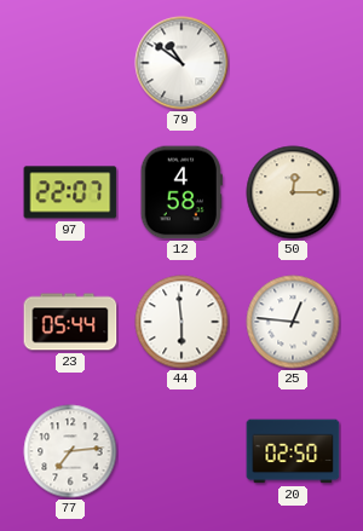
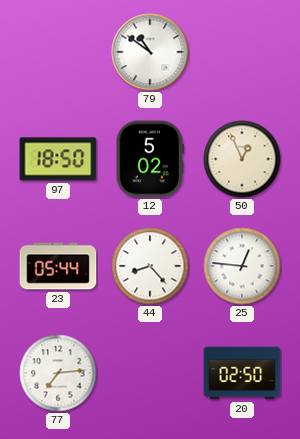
97: 22:07 -> 18:50
12: 4:58 -> 5:02
50: 12:15 -> 12:56
44: 5:59 -> 8:23
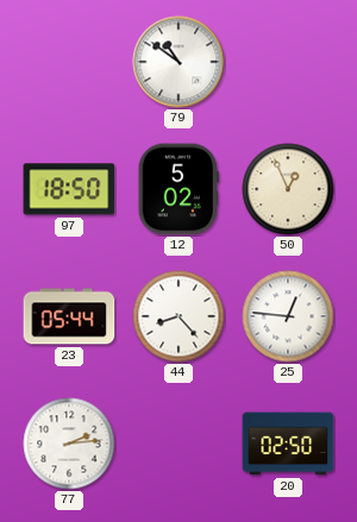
77: 7:14 -> 2:14
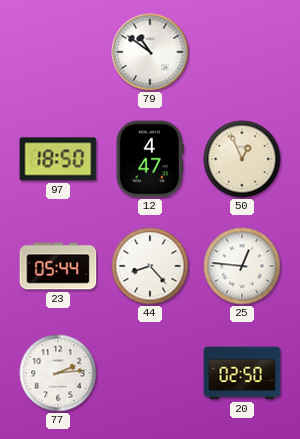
12: 5:02 -> 4:47
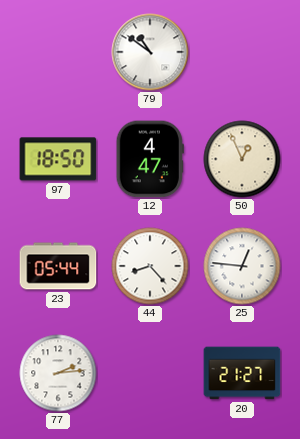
20: 02:50 -> 21:27
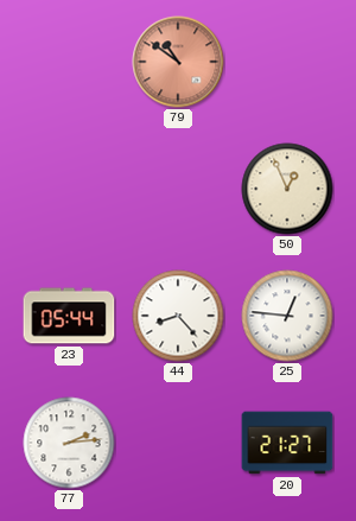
79 dial: white -> salmon
97: 18:50 -> none
12: 4:47 -> none
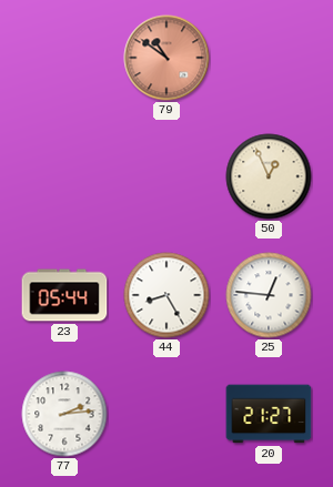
44: 8:23 -> 8:25
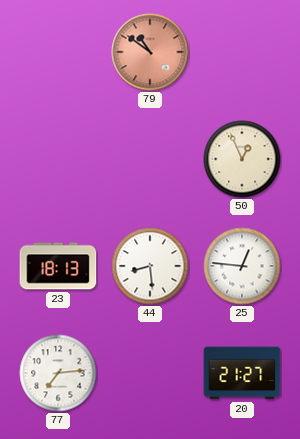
23: 05:44 -> 18:13
44: 8:25 -> 8:29
77: 2:14 -> 7:14
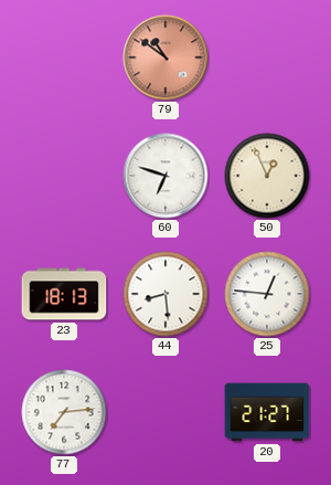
60: none -> 6:48
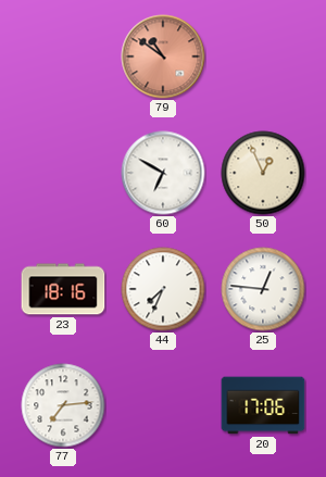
60: 6:48 -> 6:50
23: 18:13 -> 18:16
44: 8:29 -> 7:34
20: 21:27 -> 17:06
